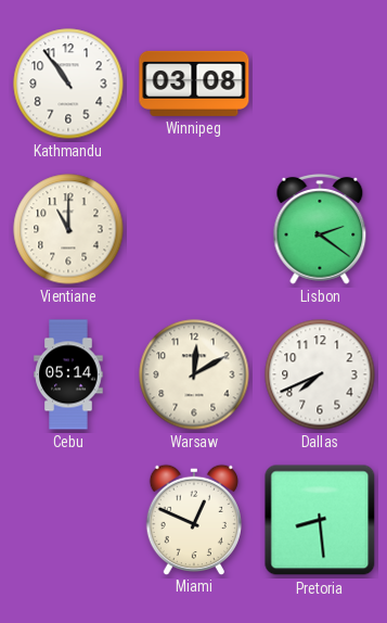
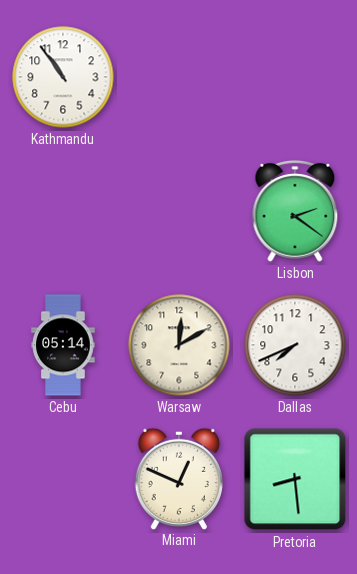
Winnipeg: 03:08 -> none
Vientiane: 11:00 -> none
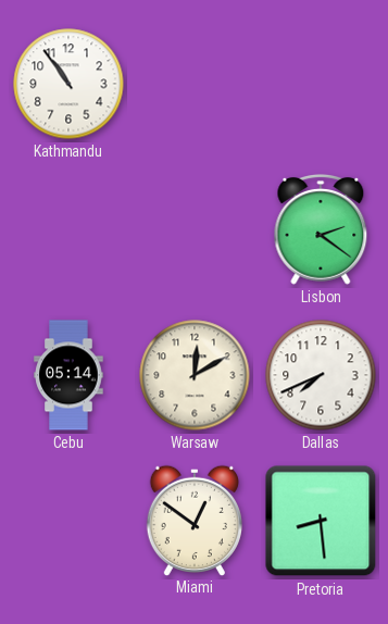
Miami: 12:49 -> 12:51
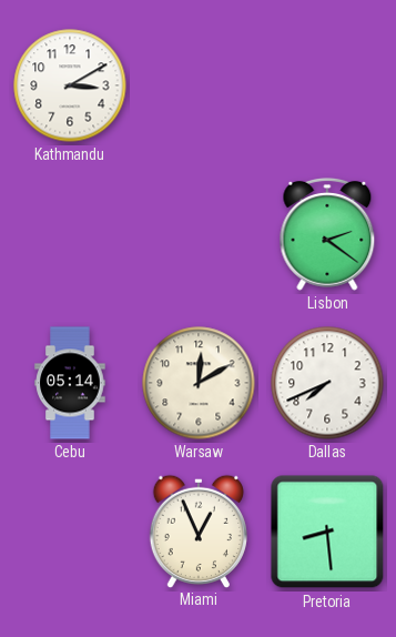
Kathmandu: 10:54 -> 3:10
Miami: 12:51 -> 12:56
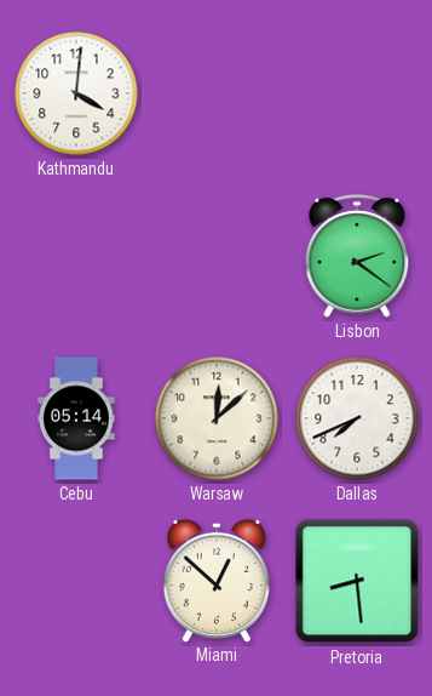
Kathmandu: 3:10 -> 4:01
Warsaw: 12:10 -> 12:08
Miami: 12:56 -> 12:52
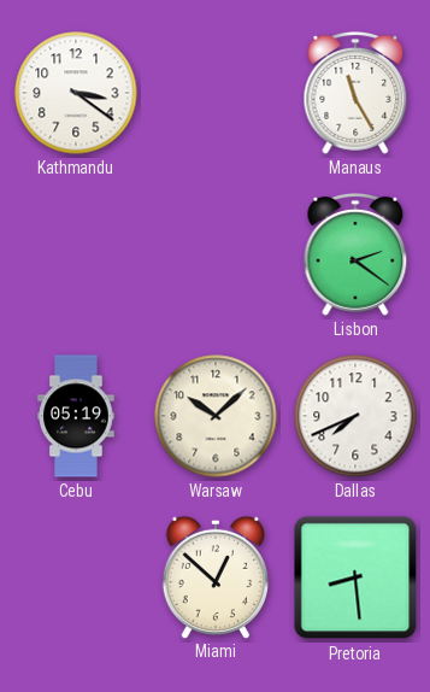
Kathmandu: 4:01 -> 3:21
Manaus: none -> 11:25
Cebu: 05:14 -> 05:19
Warsaw: 12:08 -> 10:08
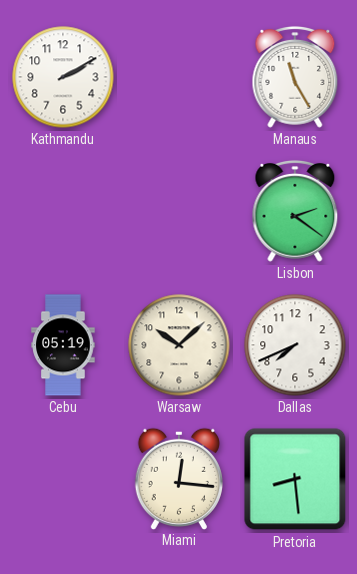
Kathmandu: 3:21 -> 2:10
Miami: 12:52 -> 12:16
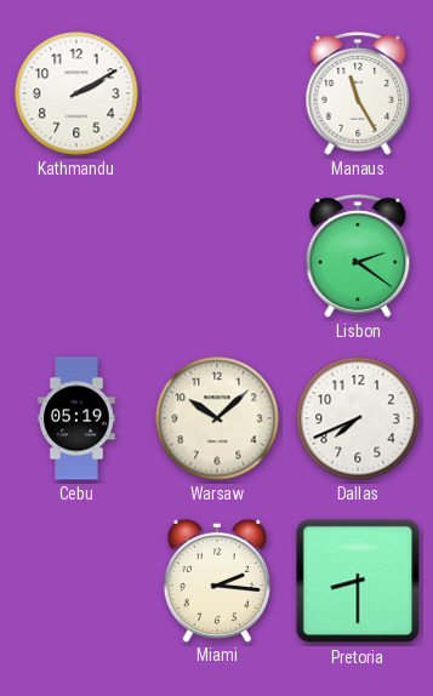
Miami: 12:16 -> 2:16
Pretoria: 8:29 -> 8:30
